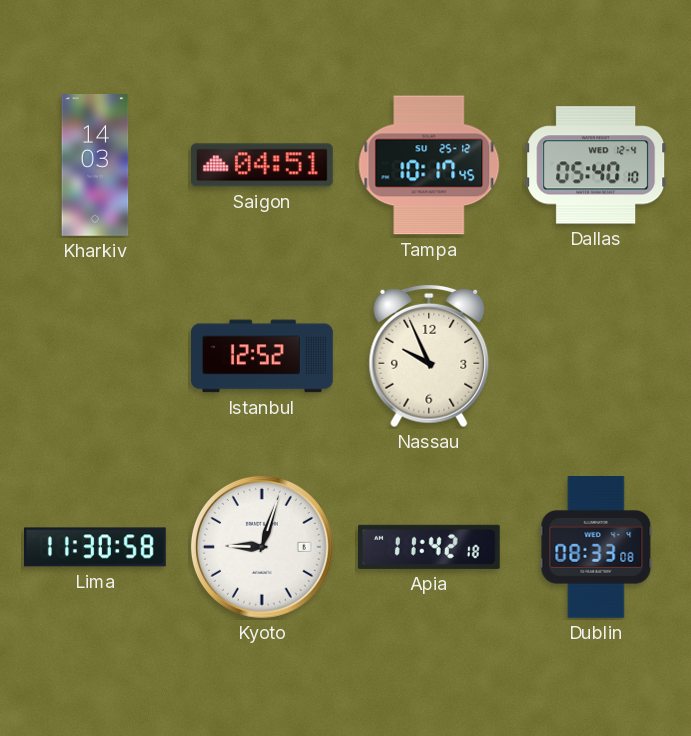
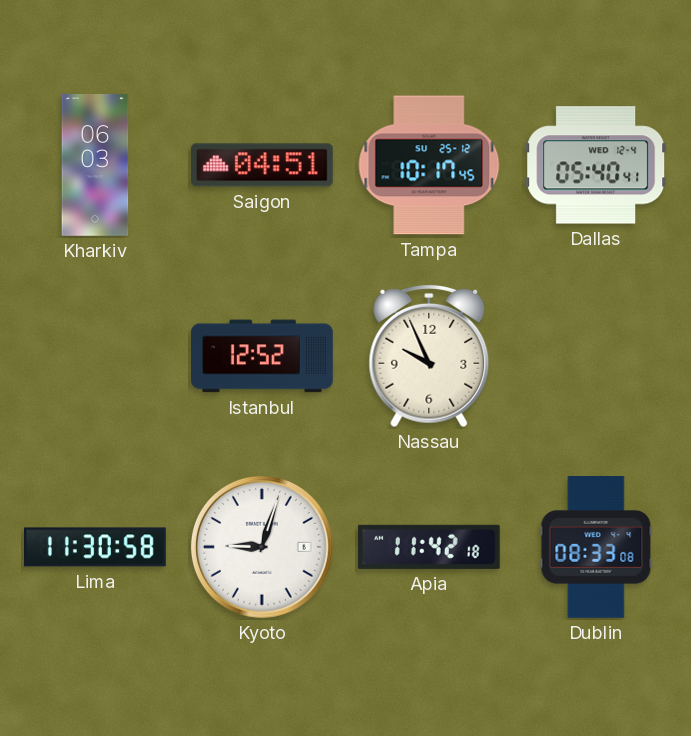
Kharkiv: 14:03 -> 06:03
Dallas: 05:40:10 -> 05:40:41
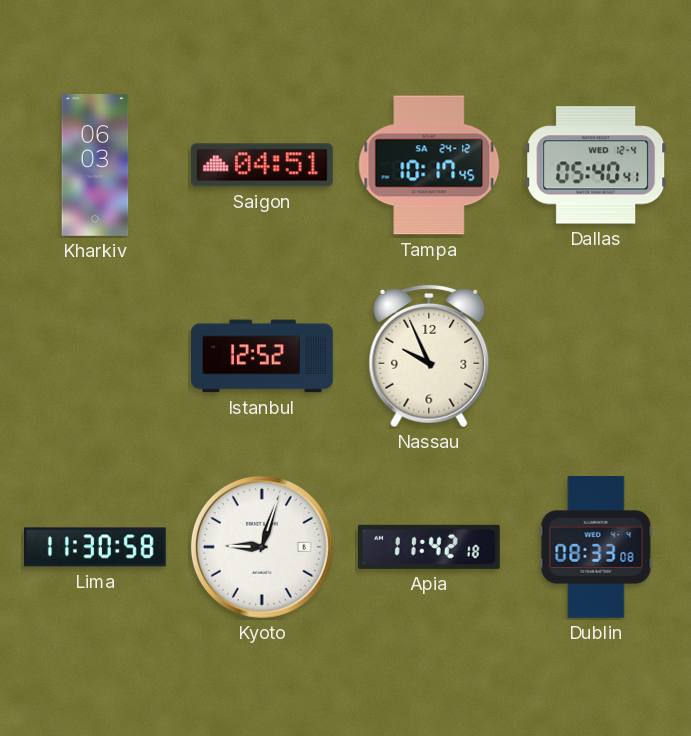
Tampa date: SU 25-12 -> SA 24-12
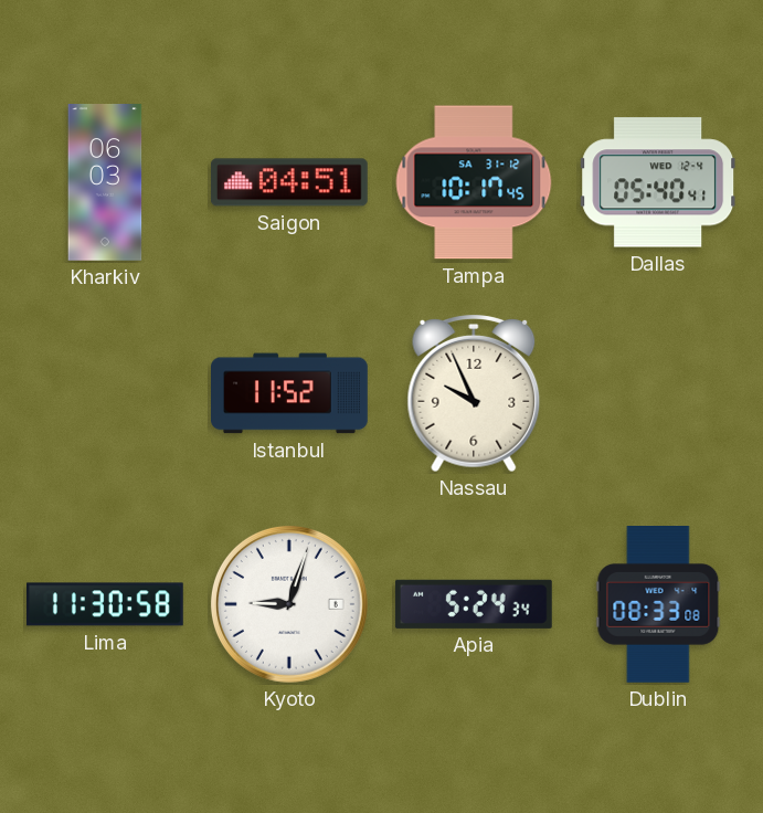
Tampa date: SA 24-12 -> SA 31-12
Istanbul: 12:52 -> 11:52
Apia: 11:42 -> 5:24
